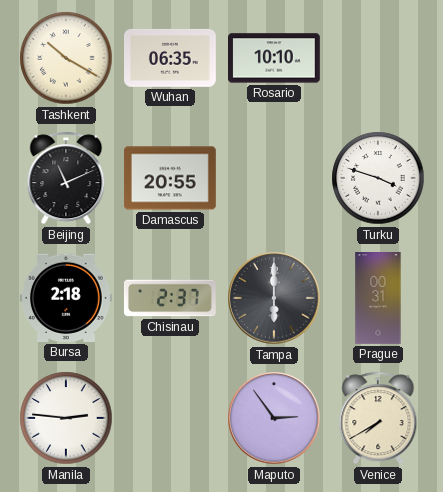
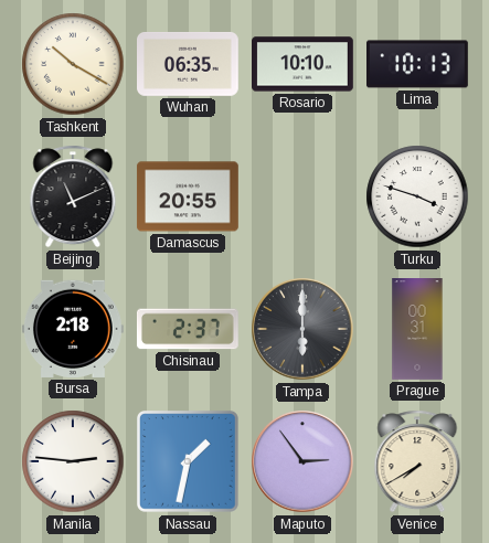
Lima: none -> 10:13
Nassau: none -> 1:32
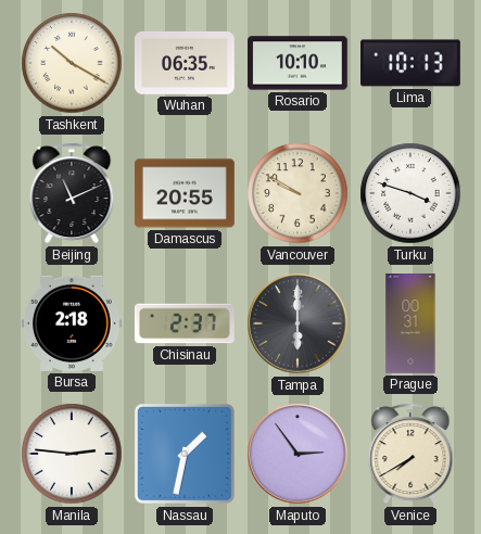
Vancouver: none -> 9:50
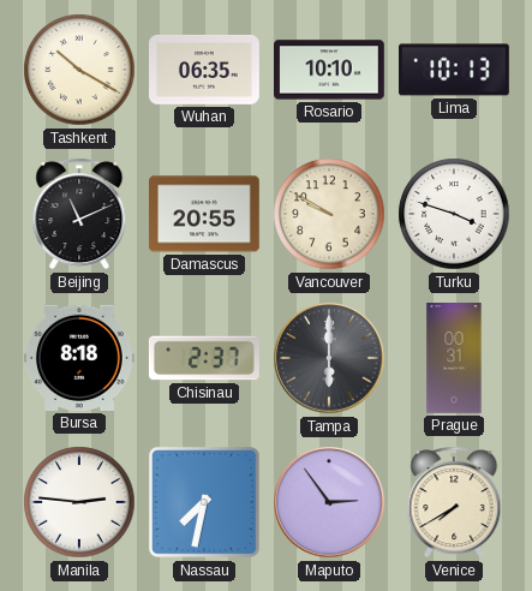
Bursa: 2:18 -> 8:18
Nassau: 1:32 -> 7:32
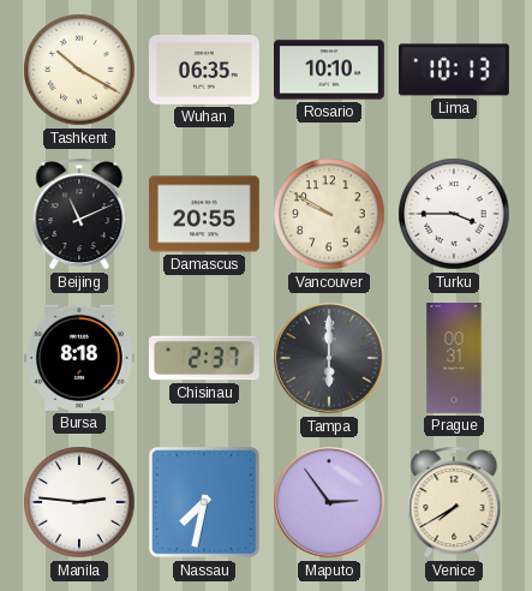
Turku: 3:48 -> 3:45
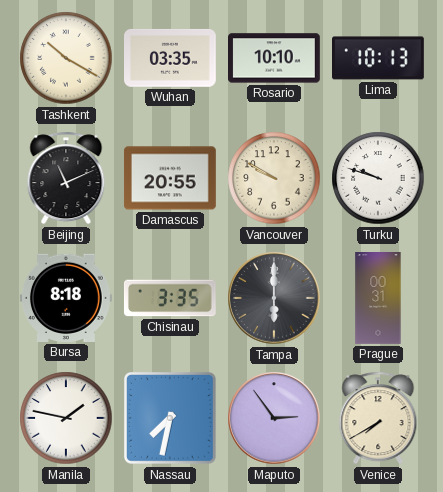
Wuhan: 06:35 -> 03:35
Turku: 3:45 -> 9:48
Chisinau: 2:37 -> 3:35
Manila: 2:46 -> 1:47
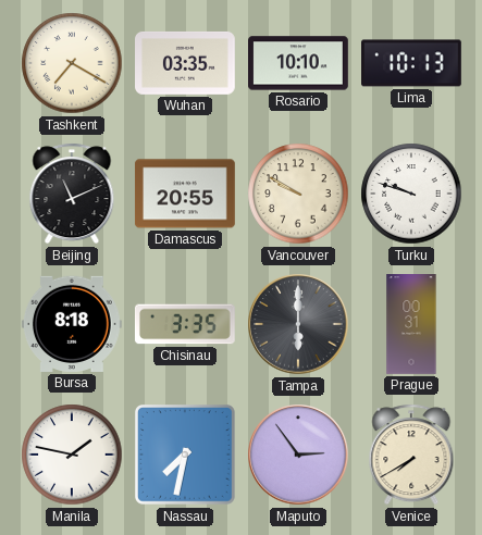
Tashkent: 10:20 -> 7:20
